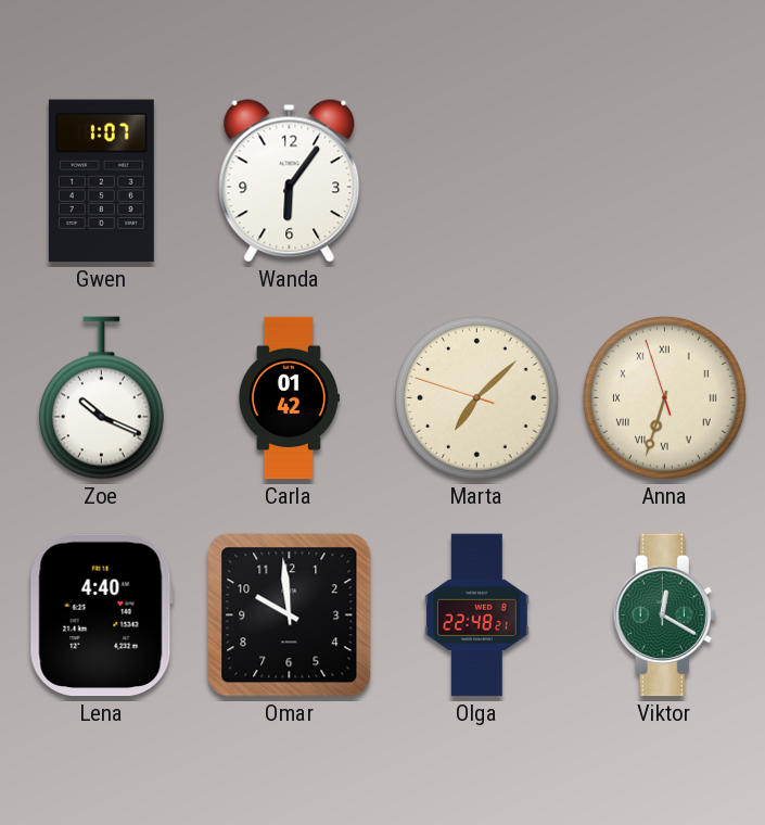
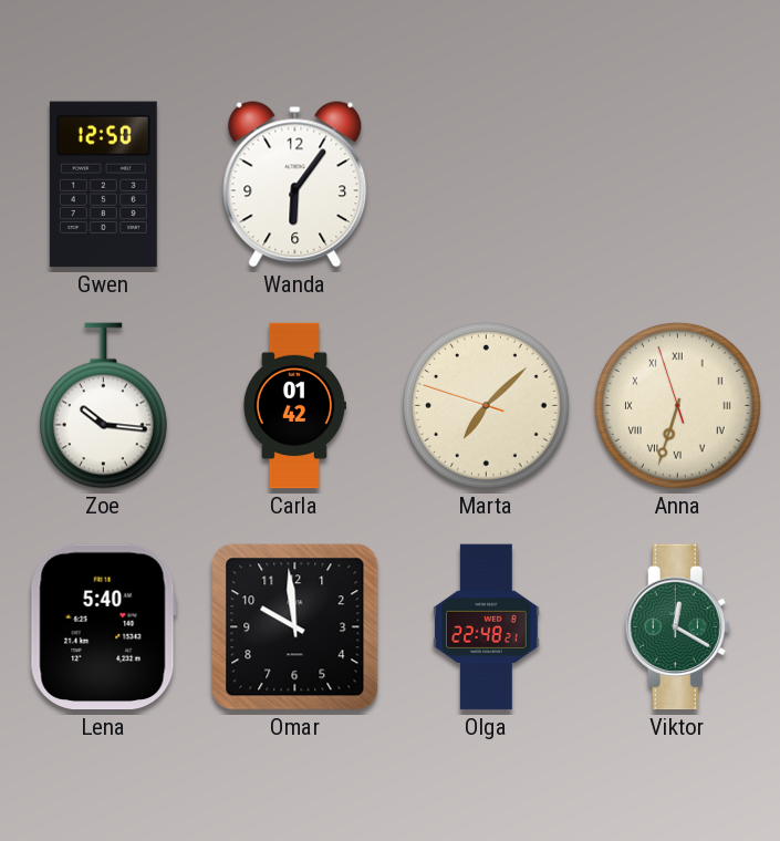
Gwen: 1:07 -> 12:50
Zoe: 10:19 -> 10:16
Lena: 4:40 -> 5:40
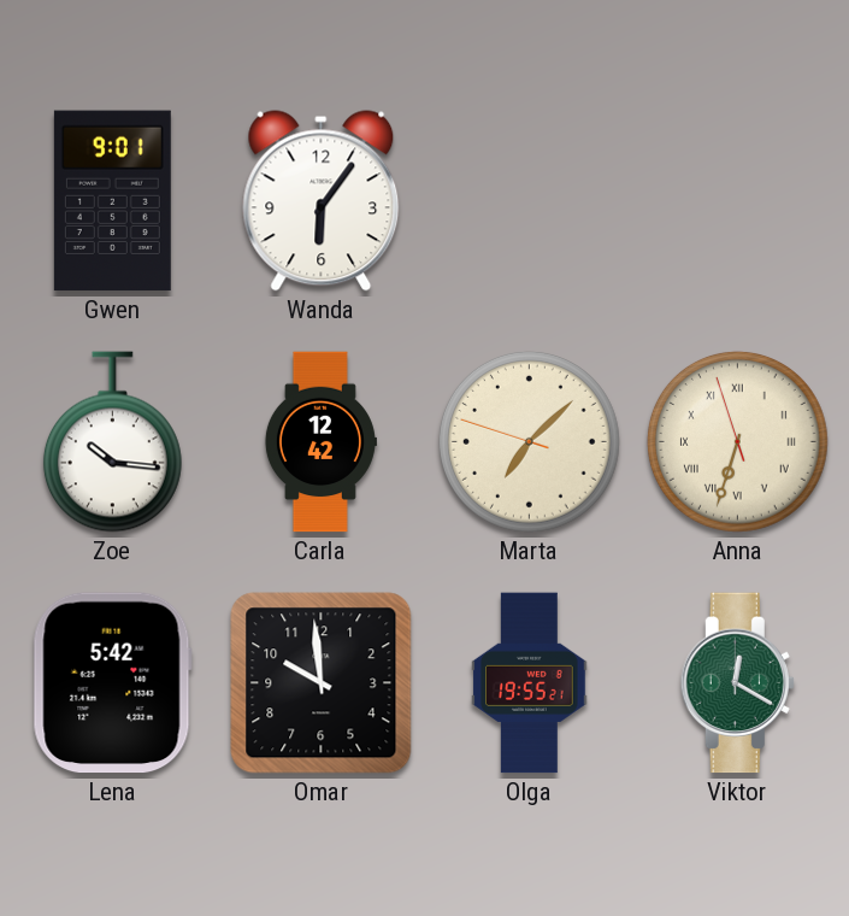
Gwen: 12:50 -> 9:01
Carla: 01:42 -> 12:42
Lena: 5:40 -> 5:42
Olga: 22:48 -> 19:55
